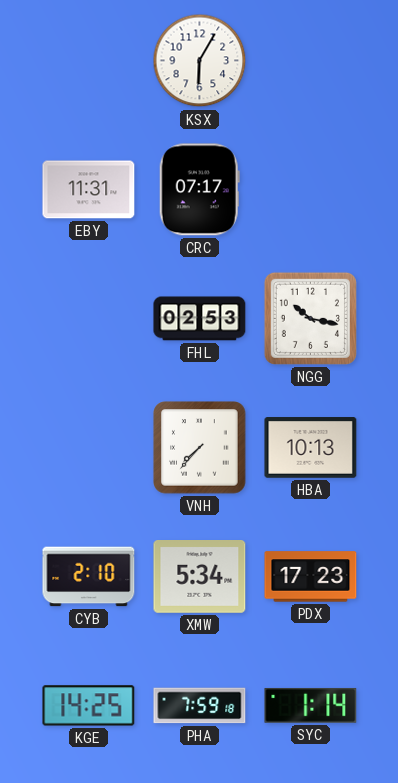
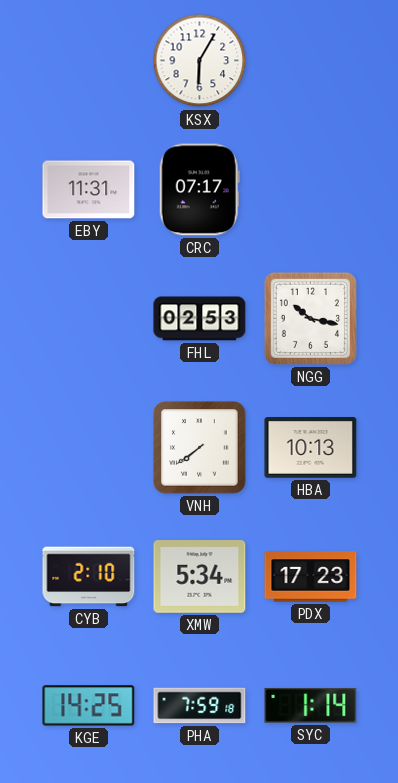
VNH: 7:37 -> 7:39
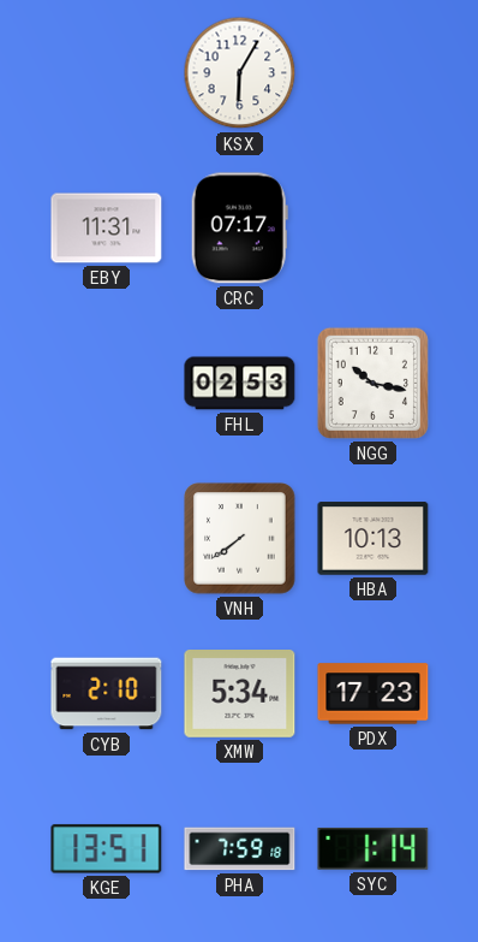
KGE: 14:25 -> 13:51
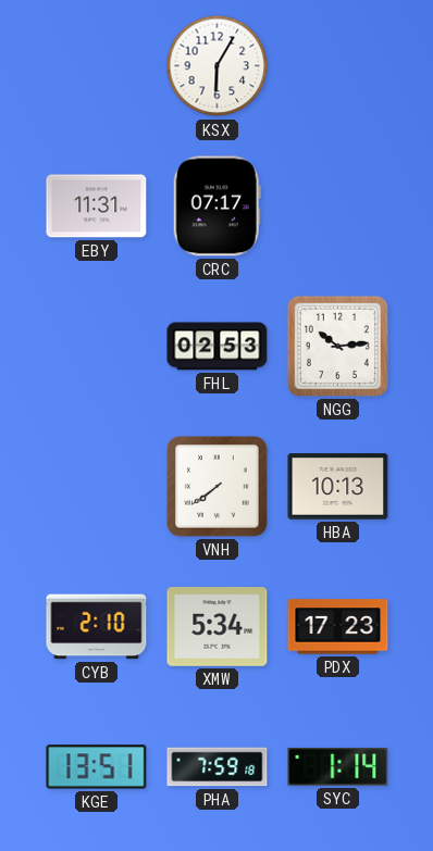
NGG: 10:17 -> 10:14
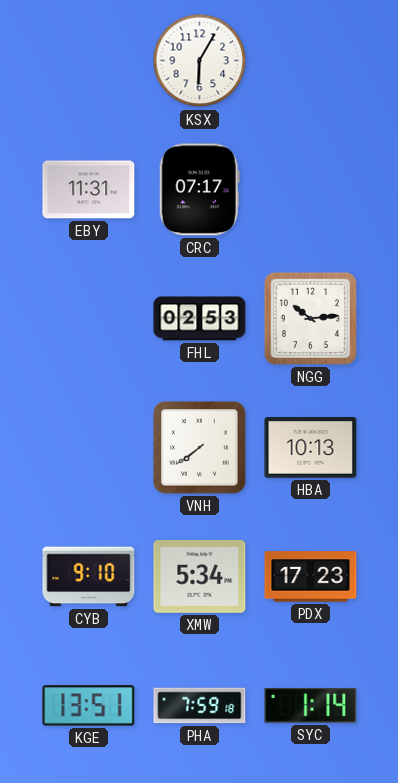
CYB: 2:10 -> 9:10
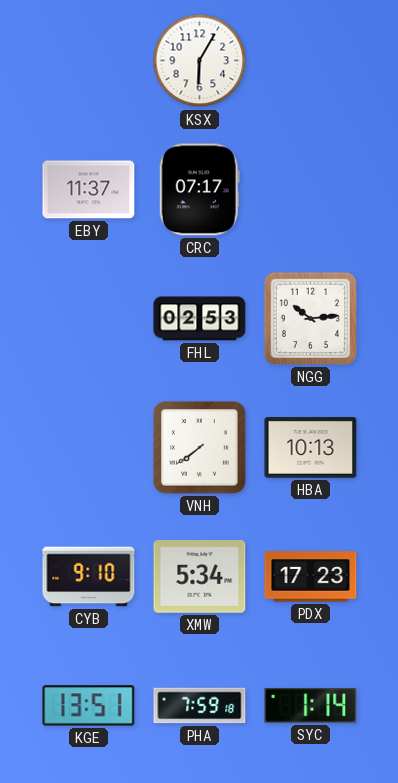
EBY: 11:31 -> 11:37
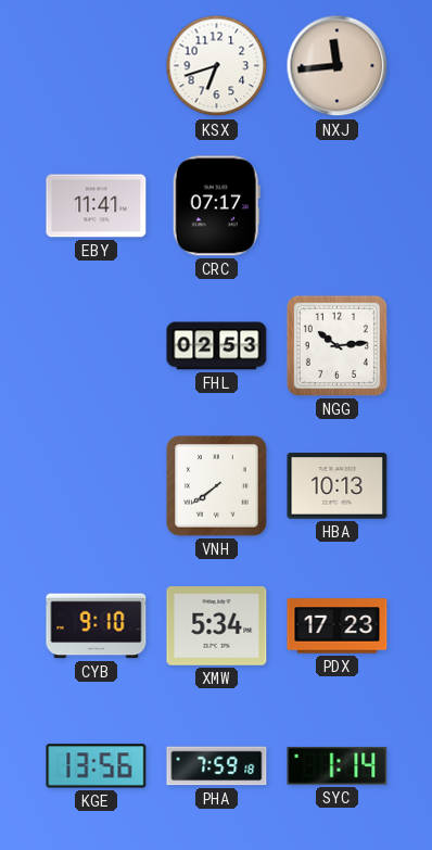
KSX: 6:05 -> 6:42
NXJ: none -> 11:44
EBY: 11:37 -> 11:41
KGE: 13:51 -> 13:56
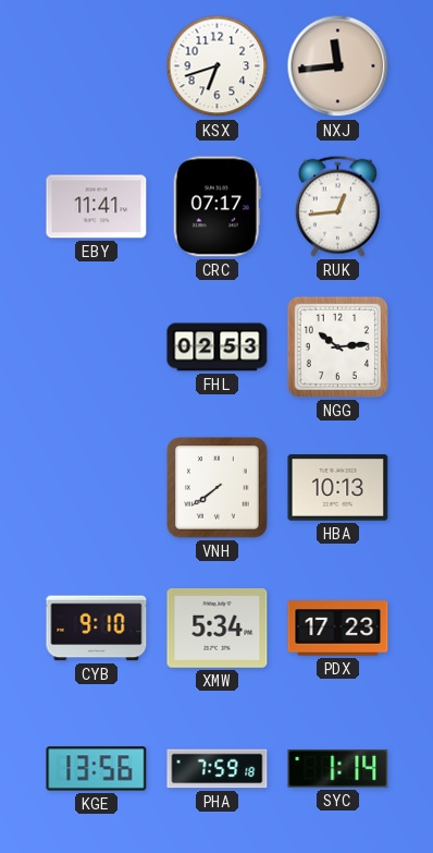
RUK: none -> 12:44
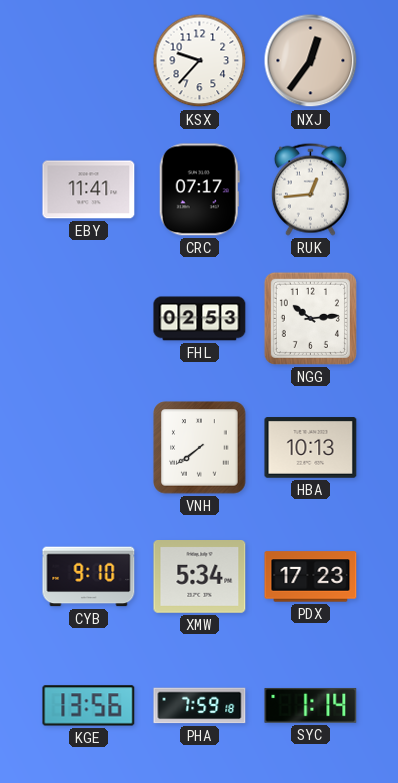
KSX: 6:42 -> 9:37
NXJ: 11:44 -> 12:36
